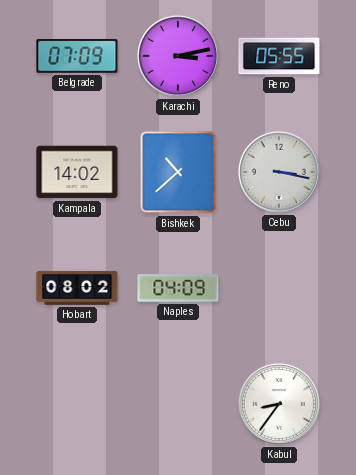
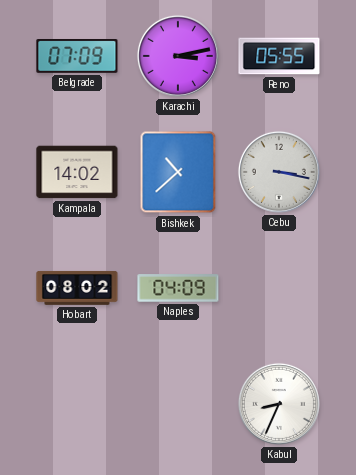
Kabul: 8:36 -> 8:34
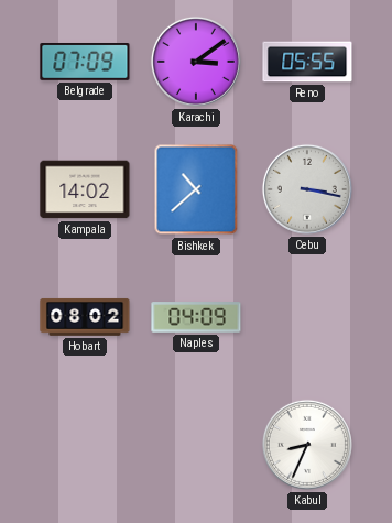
Karachi: 3:13 -> 3:09
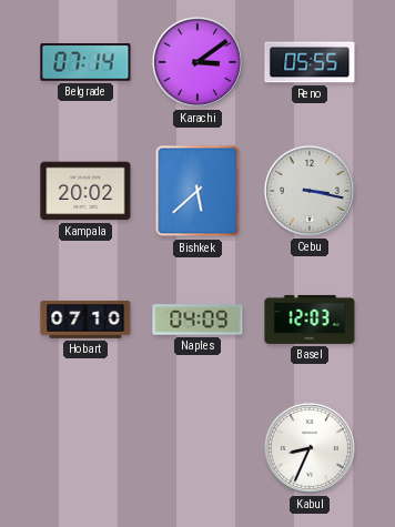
Belgrade: 07:09 -> 07:14
Kampala: 14:02 -> 20:02
Bishkek: 10:38 -> 5:38
Hobart: 08:02 -> 07:10
Basel: none -> 12:03
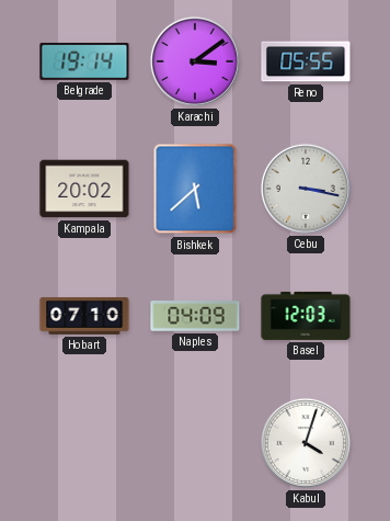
Belgrade: 07:14 -> 19:14
Kabul: 8:34 -> 4:03
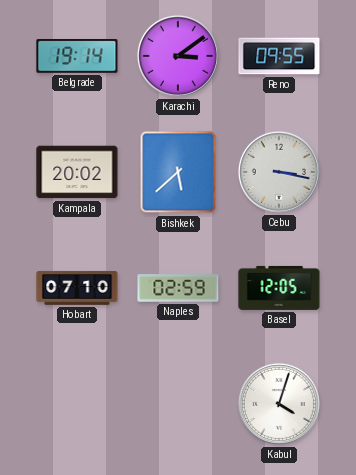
Reno: 05:55 -> 09:55
Naples: 04:09 -> 02:59
Basel: 12:03 -> 12:05
